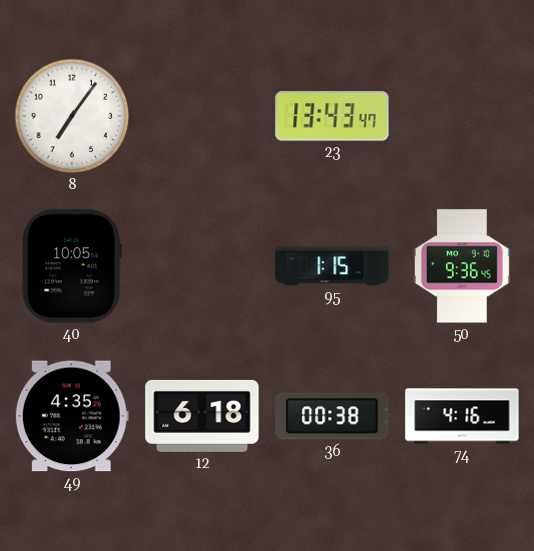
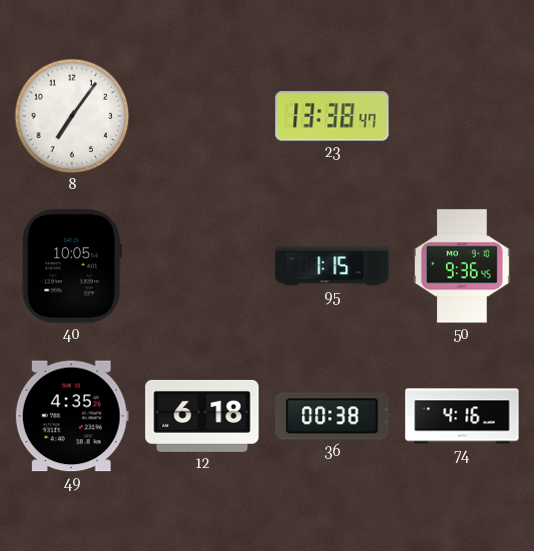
23: 13:43 -> 13:38
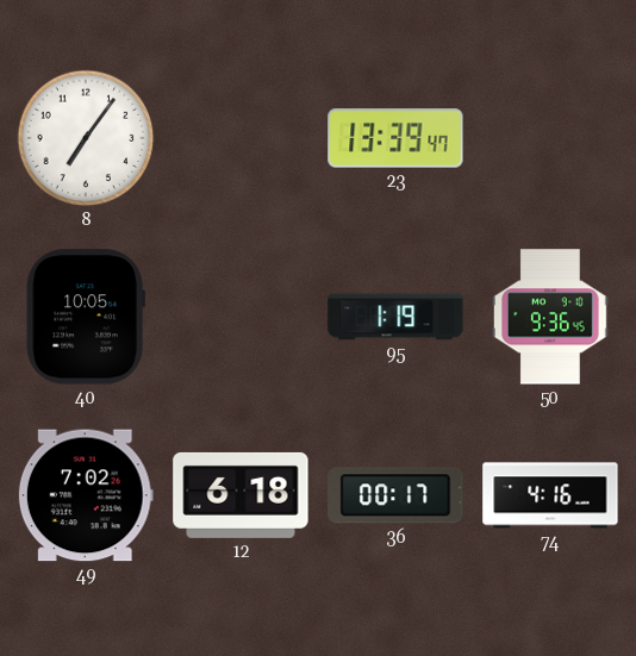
23: 13:38 -> 13:39
95: 1:15 -> 1:19
49: 4:35 -> 7:02
36: 00:38 -> 00:17
